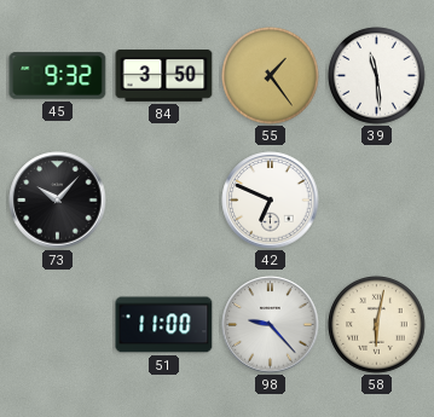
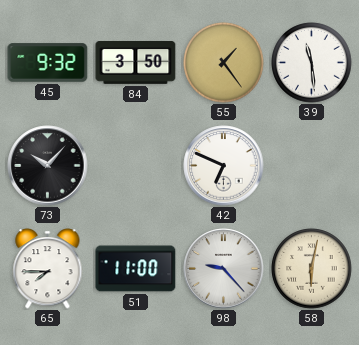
65: none -> 7:45
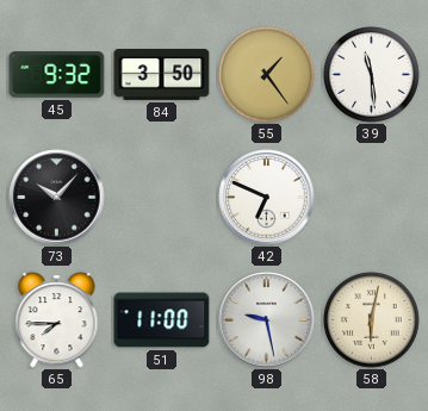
98: 9:23 -> 9:28
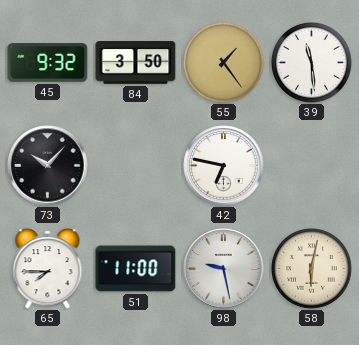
42: 6:49 -> 6:47
